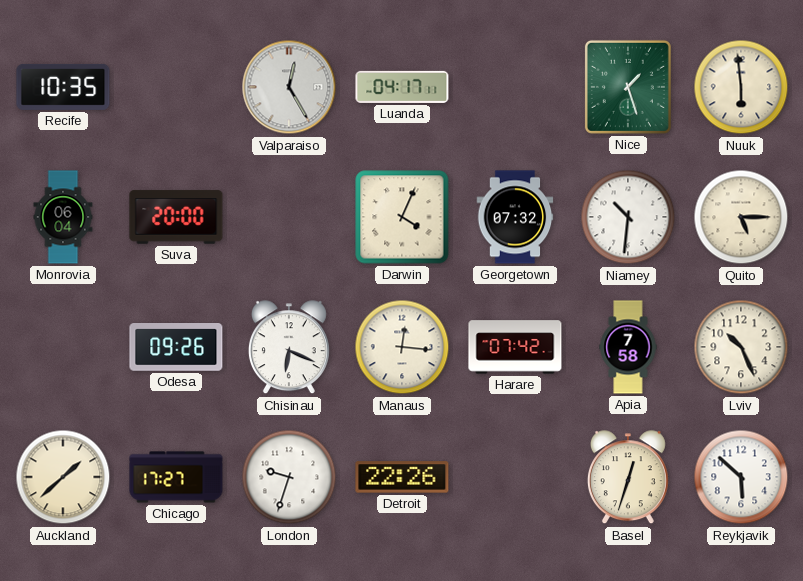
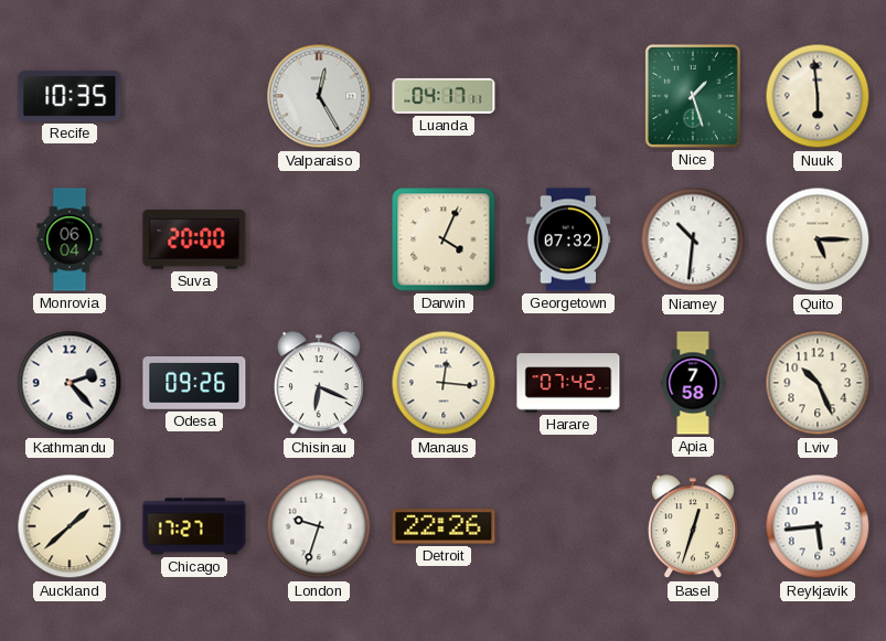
Kathmandu: none -> 2:23
Reykjavik: 5:52 -> 5:44
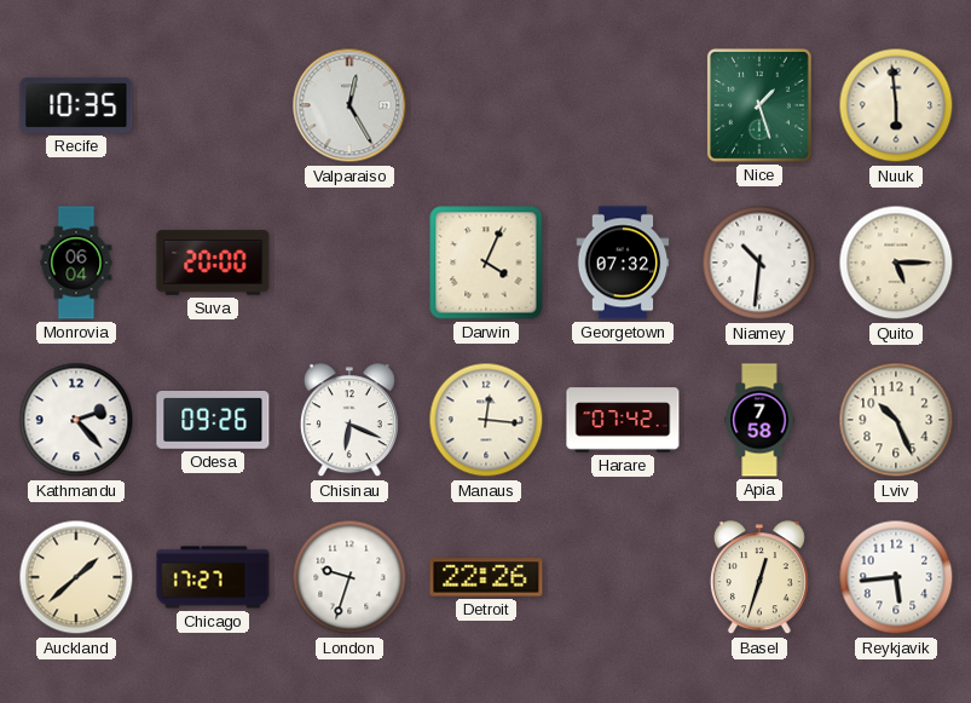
Luanda: 04:17 -> none
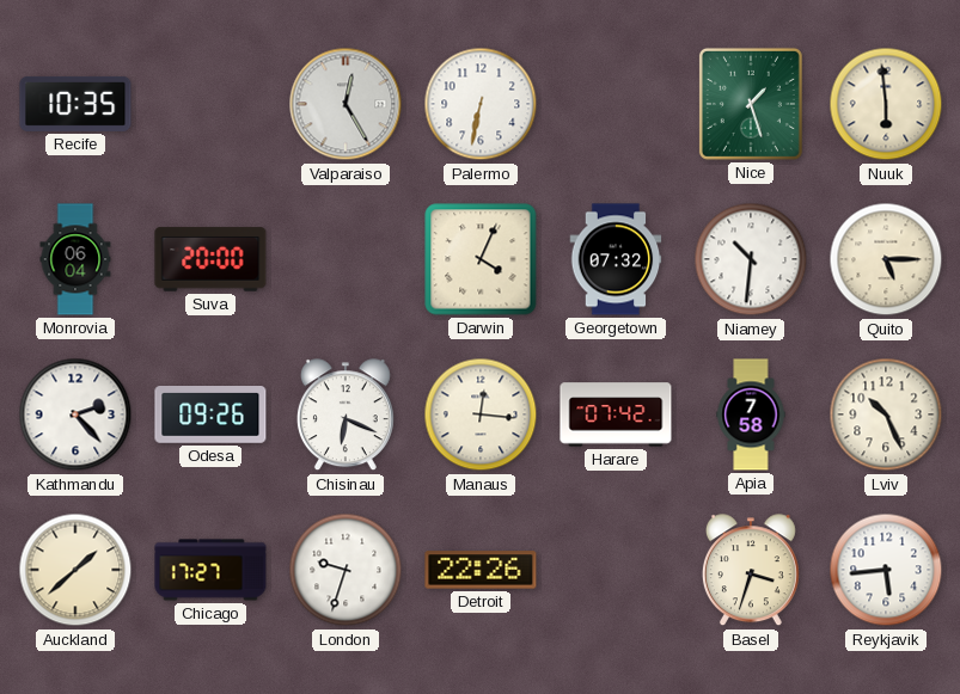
Palermo: none -> 6:32
Basel: 12:33 -> 3:33
